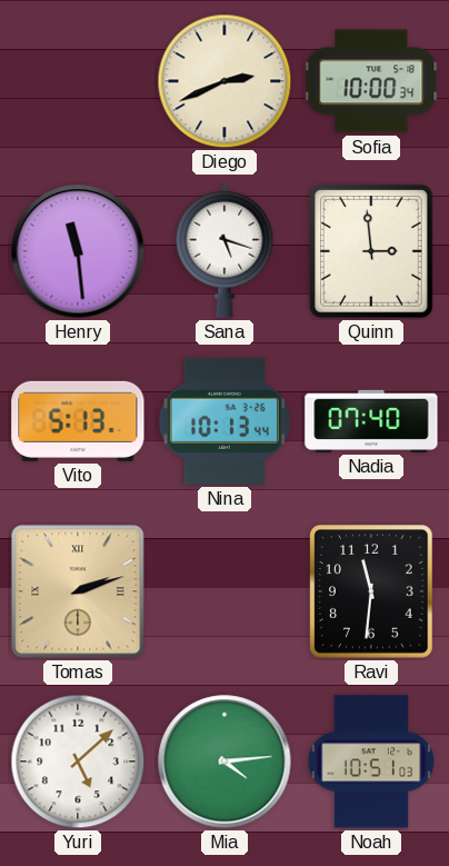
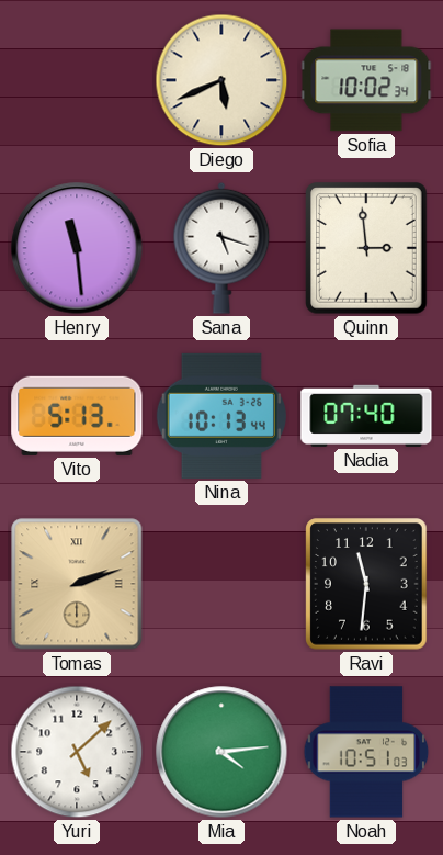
Diego: 2:41 -> 5:41
Sofia: 10:00 -> 10:02
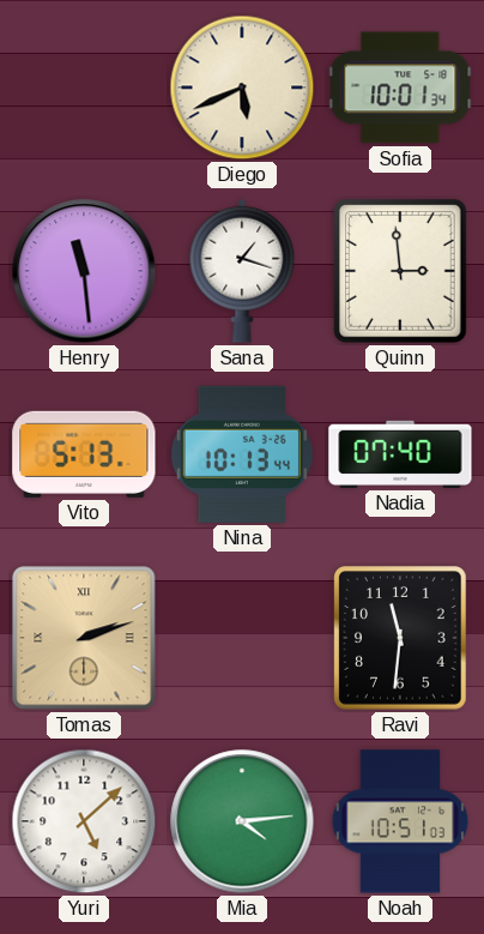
Sofia: 10:02 -> 10:01
Sana: 5:18 -> 1:18
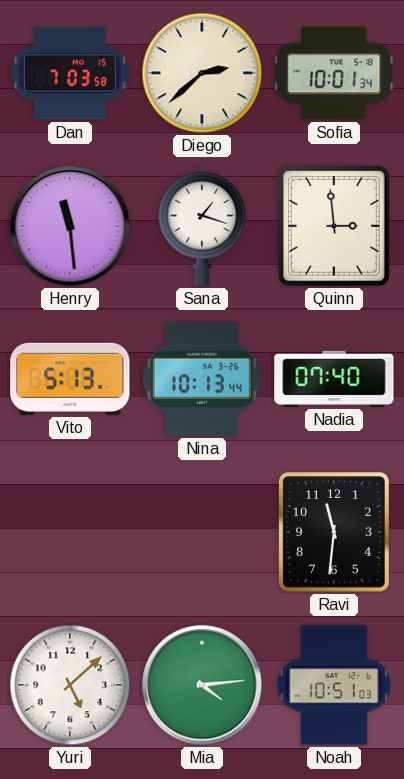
Dan: none -> 7:03
Diego: 5:41 -> 2:38
Tomas: 2:12 -> none
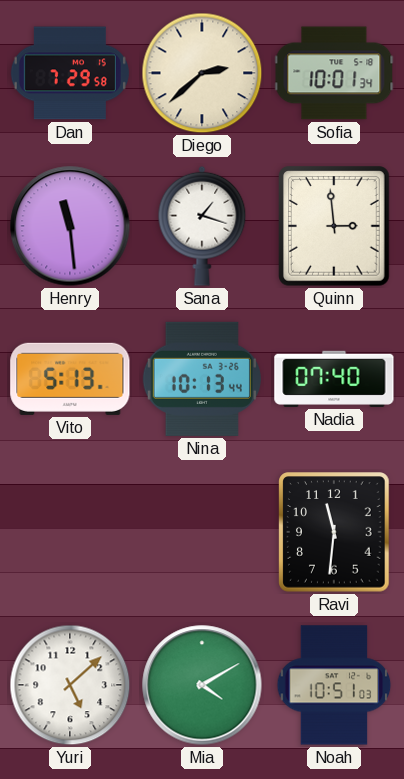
Dan: 7:03 -> 7:29
Mia: 4:14 -> 4:10
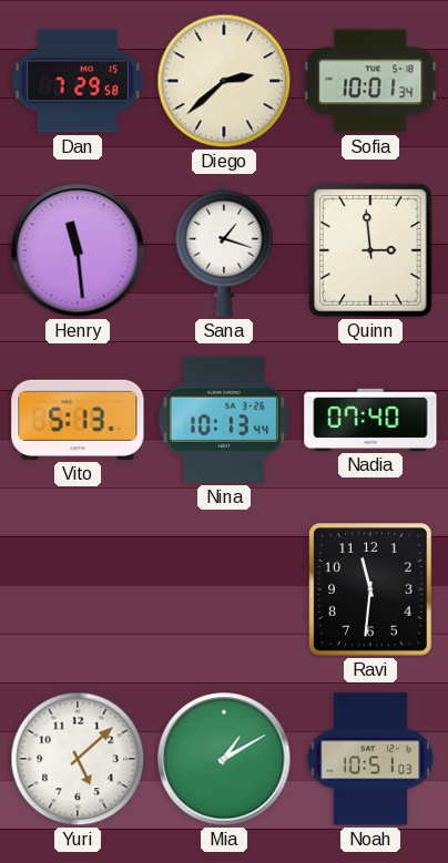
Mia: 4:10 -> 1:10
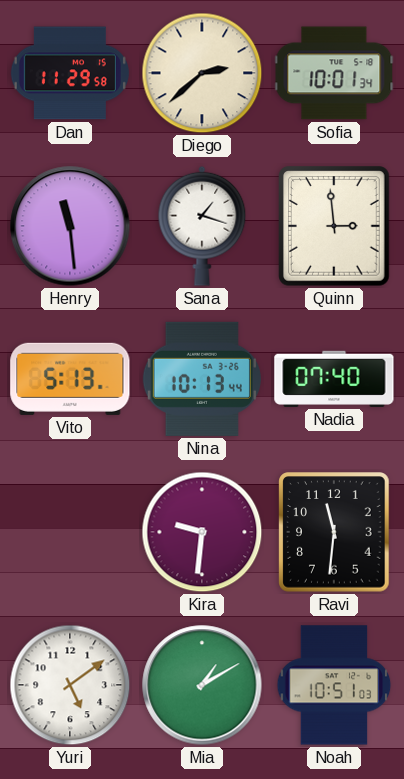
Dan: 7:29 -> 11:29
Kira: none -> 9:31
Yuri: 5:08 -> 5:09
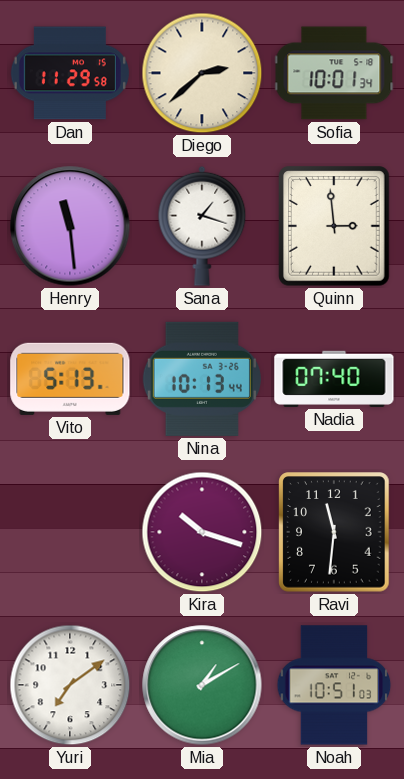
Kira: 9:31 -> 10:18
Yuri: 5:09 -> 7:09
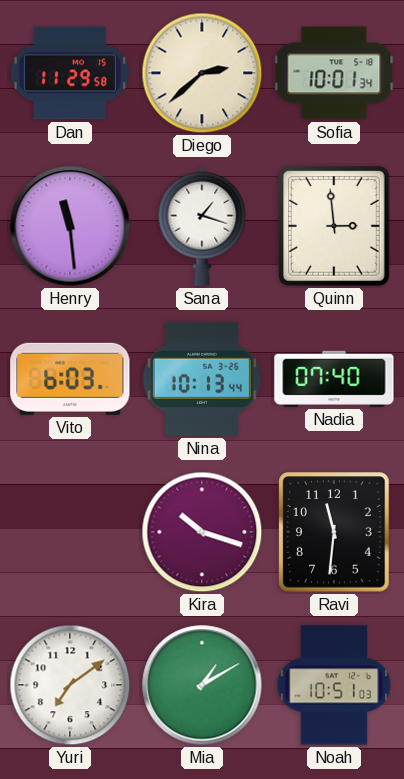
Vito: 5:13 -> 6:03
